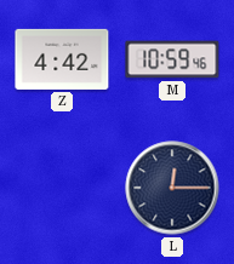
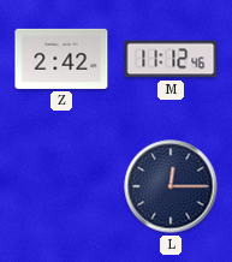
Z: 4:42 -> 2:42
M: 10:59 -> 11:12
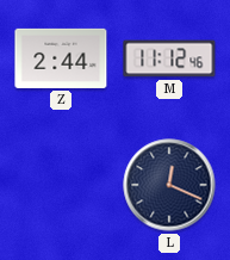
Z: 2:42 -> 2:44
L: 12:15 -> 12:19
